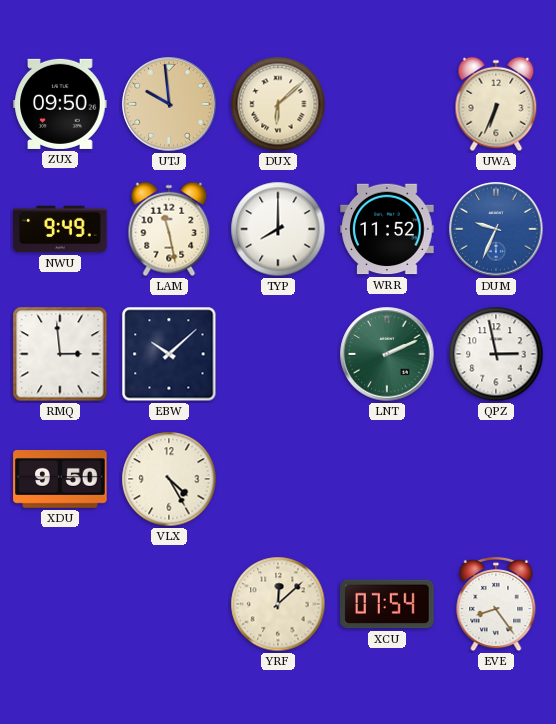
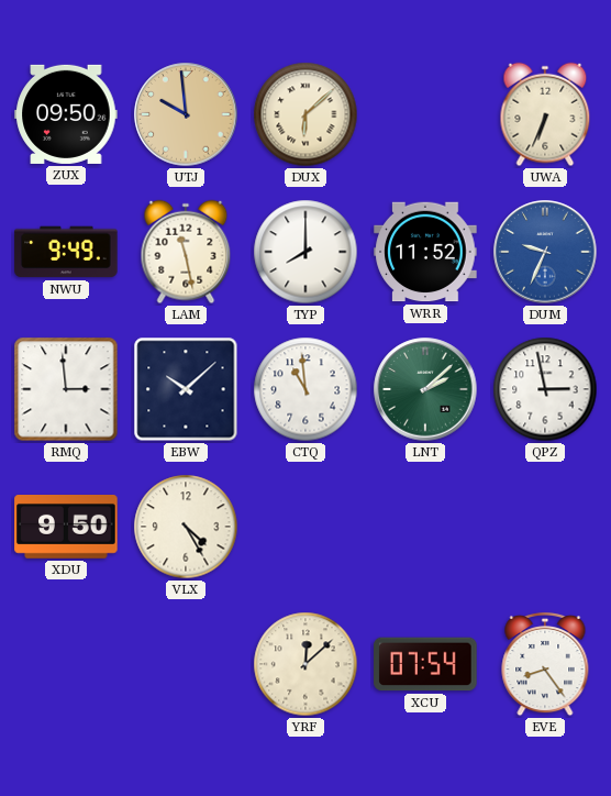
CTQ: none -> 10:59
LNT: 2:11 -> 2:08
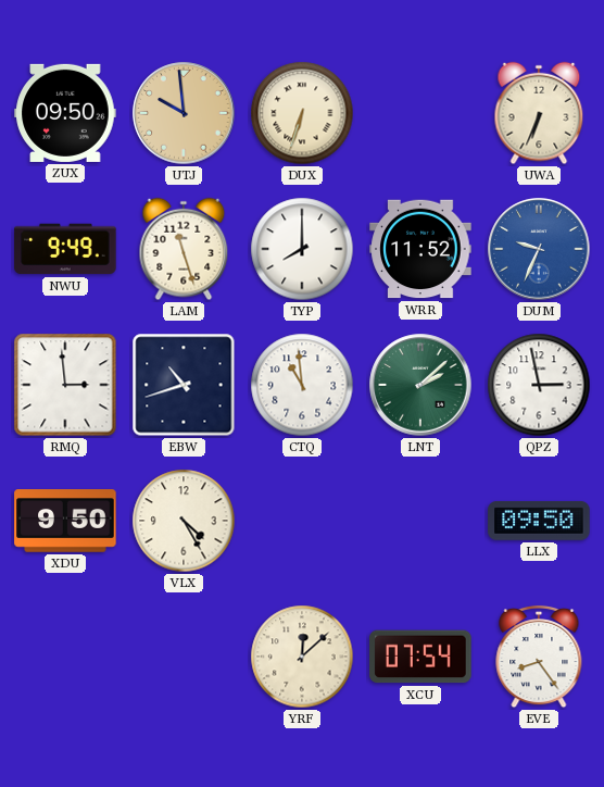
DUX: 6:08 -> 6:33
LAM: 11:28 -> 11:27
EBW: 10:08 -> 10:42
LLX: none -> 09:50
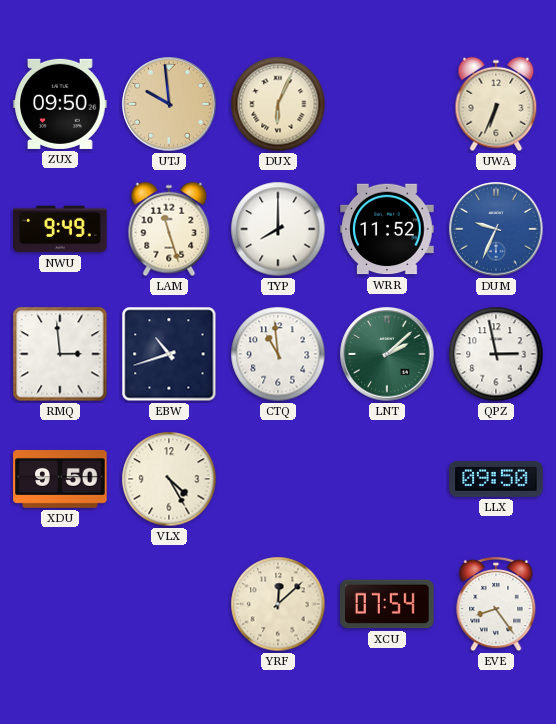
DUX: 6:33 -> 6:04
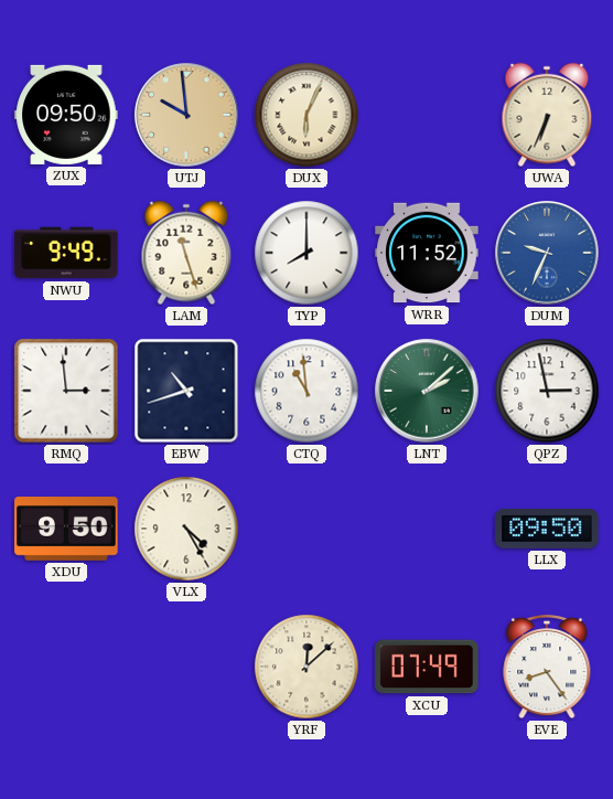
XCU: 07:54 -> 07:49
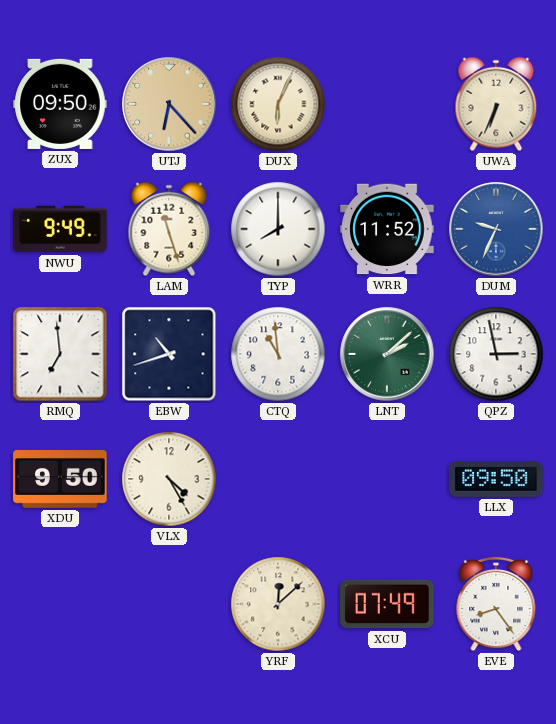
UTJ: 9:59 -> 6:23
RMQ: 2:59 -> 6:59
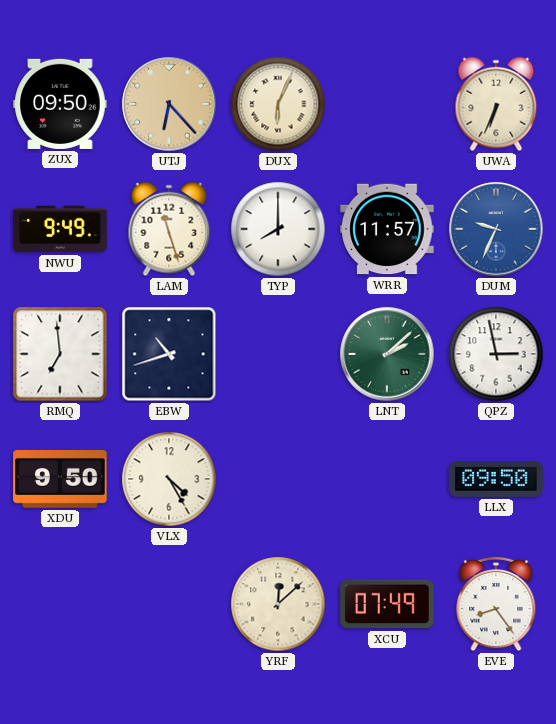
WRR: 11:52 -> 11:57
CTQ: 10:59 -> none
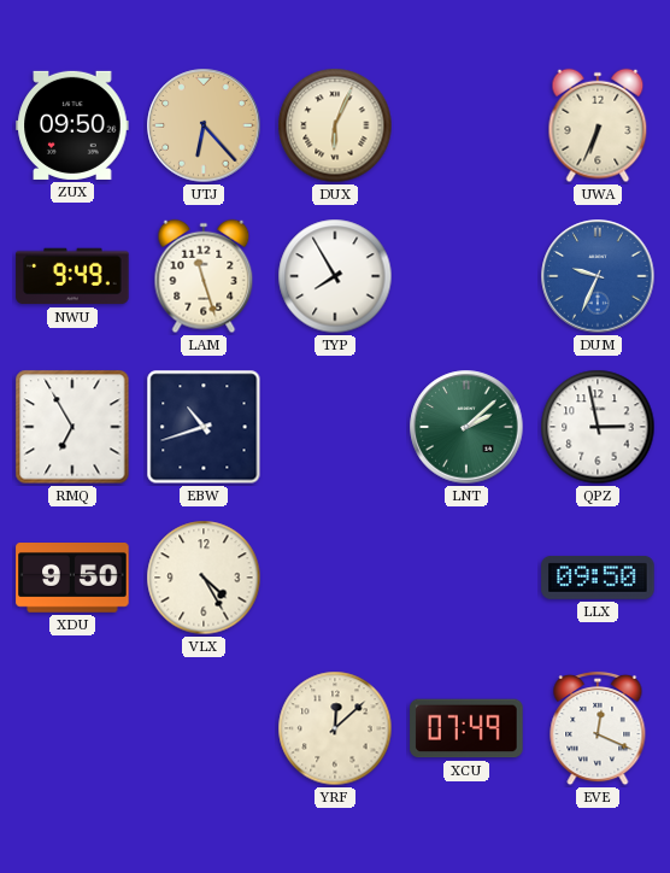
TYP: 8:00 -> 7:55
WRR: 11:57 -> none
RMQ: 6:59 -> 6:55
EVE: 8:24 -> 12:19
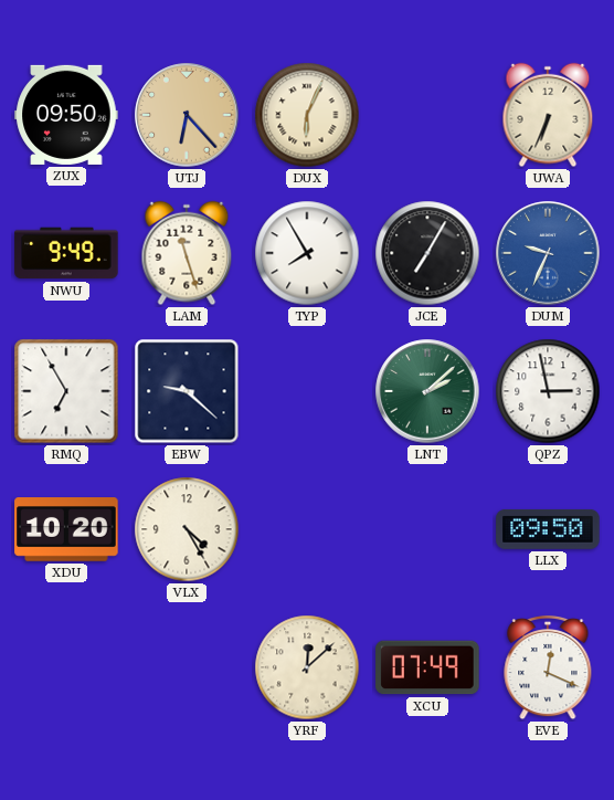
JCE: none -> 7:05
EBW: 10:42 -> 9:22
XDU: 9:50 -> 10:20
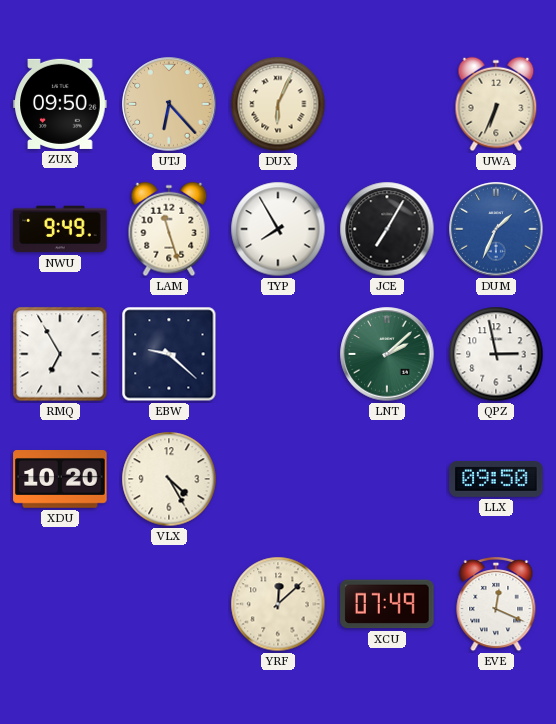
DUM: 9:34 -> 1:34
